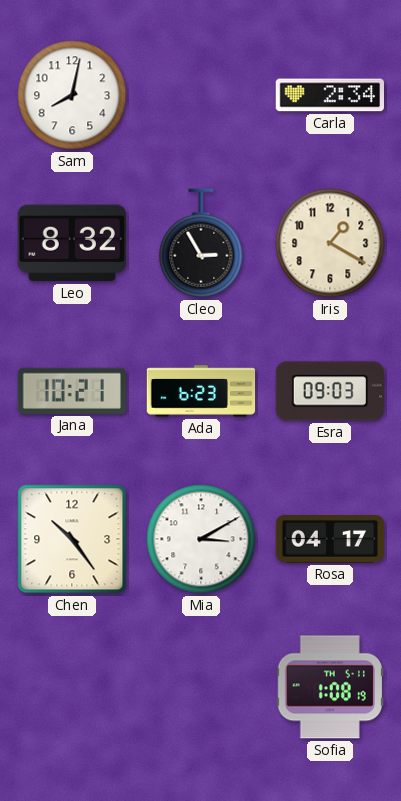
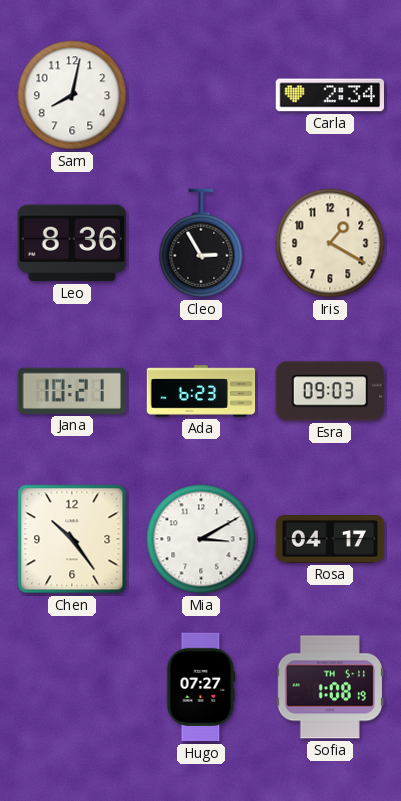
Leo: 8:32 -> 8:36
Hugo: none -> 07:27
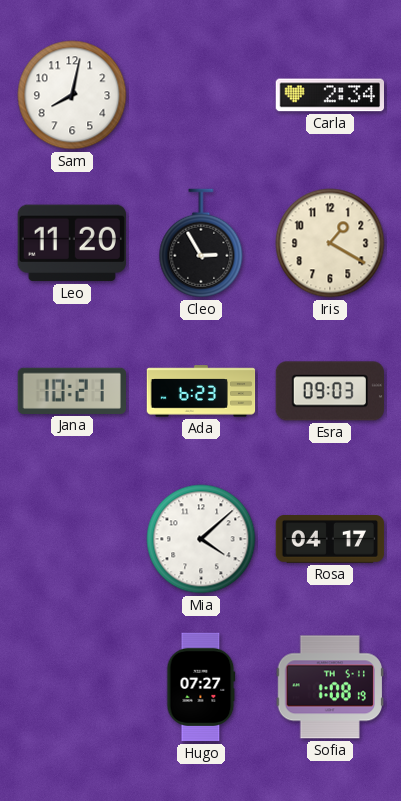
Leo: 8:36 -> 11:20
Chen: 10:24 -> none
Mia: 3:10 -> 4:08
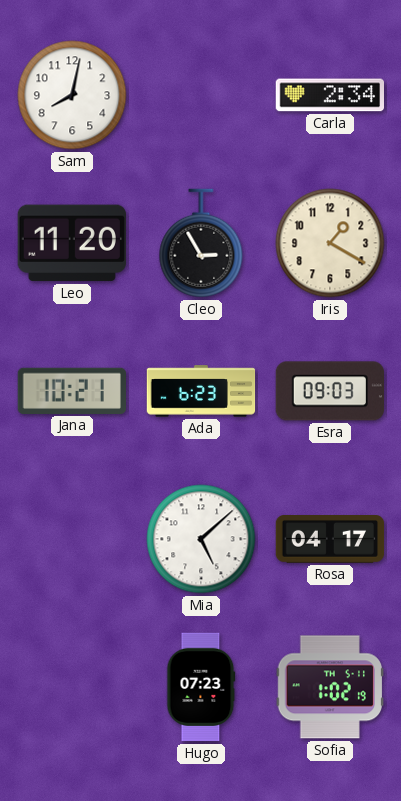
Mia: 4:08 -> 5:08
Hugo: 07:27 -> 07:23
Sofia: 1:08 -> 1:02
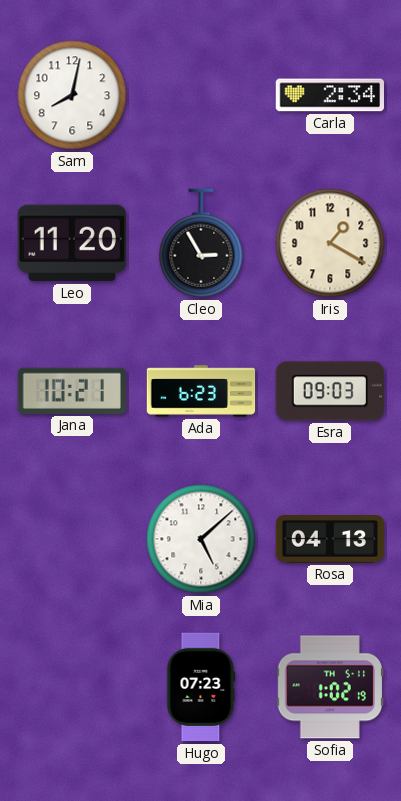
Rosa: 04:17 -> 04:13
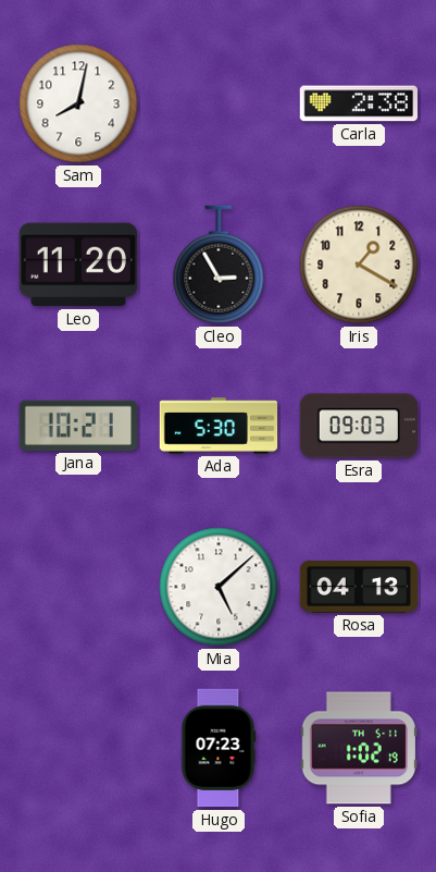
Carla: 2:34 -> 2:38
Ada: 6:23 -> 5:30
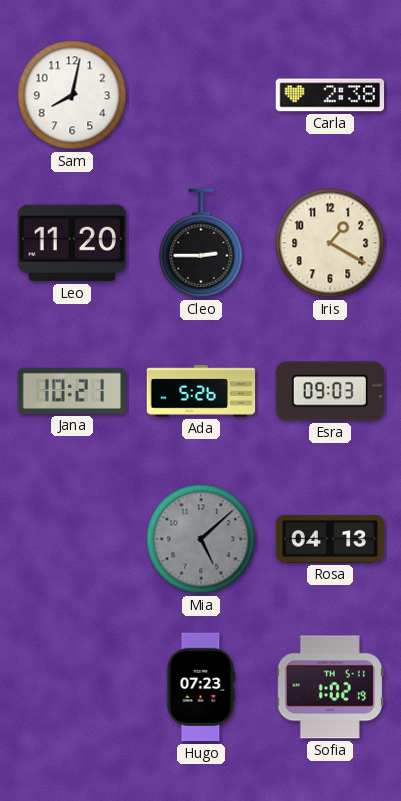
Cleo: 2:55 -> 2:45
Ada: 5:30 -> 5:26
Mia dial: white -> grey
